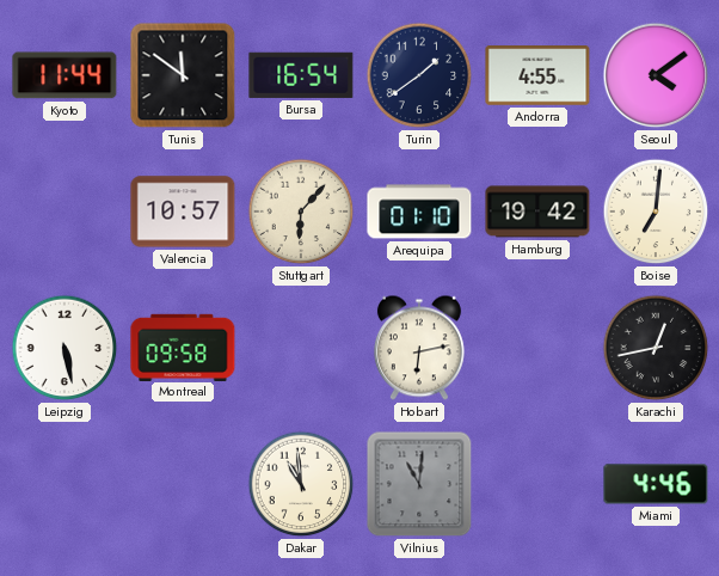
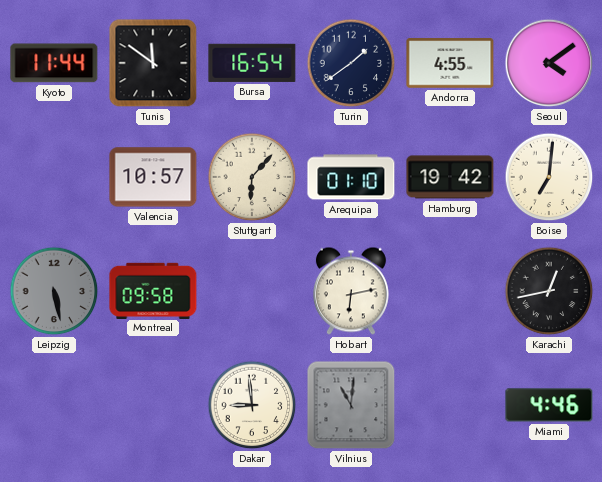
Leipzig dial: white -> grey
Dakar: 10:59 -> 8:59
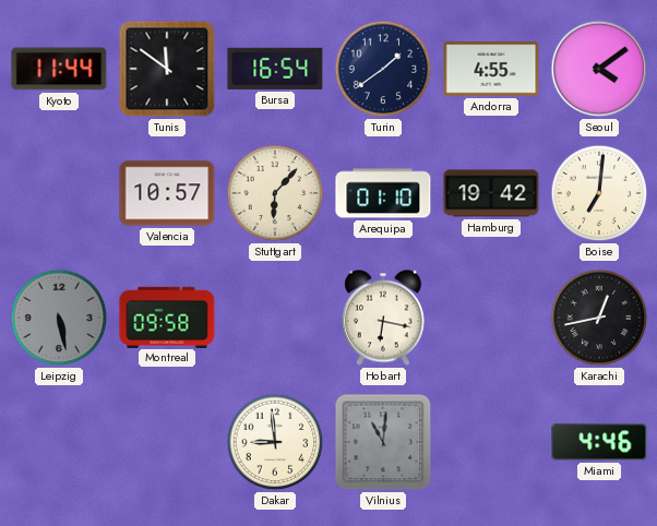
Hobart: 6:13 -> 6:17
